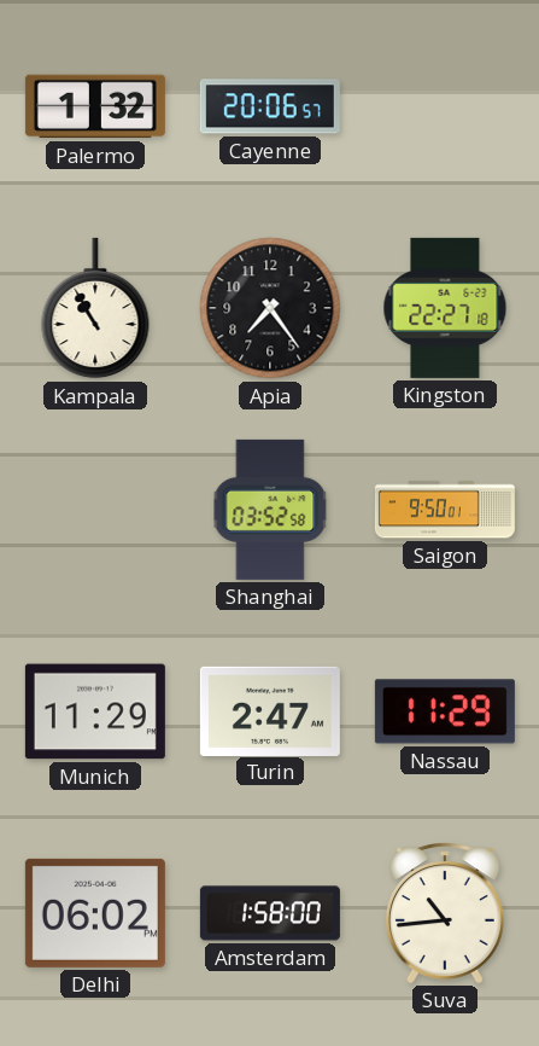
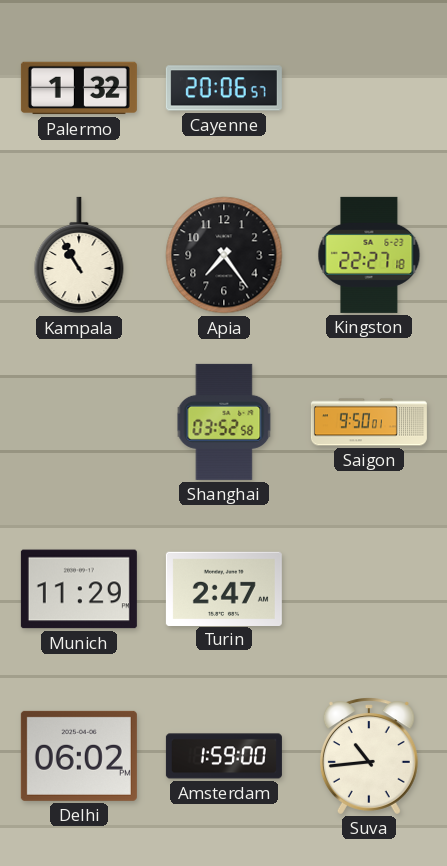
Nassau: 11:29 -> none
Amsterdam: 1:58 -> 1:59
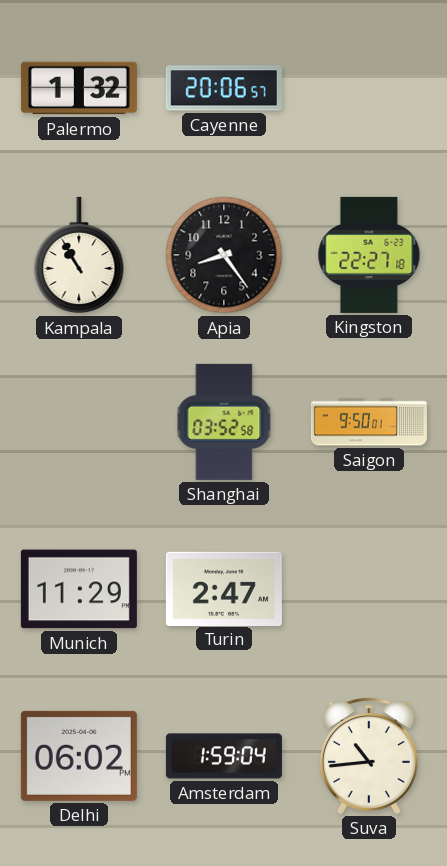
Apia: 7:24 -> 8:24
Amsterdam: 1:59:00 -> 1:59:04
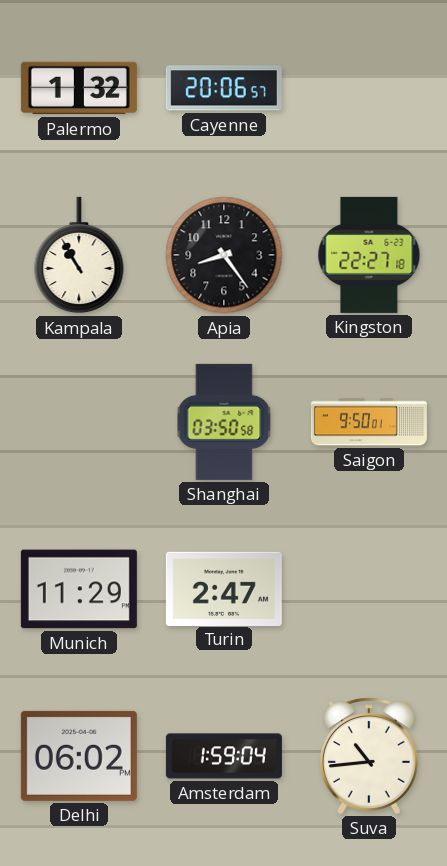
Shanghai: 03:52 -> 03:50
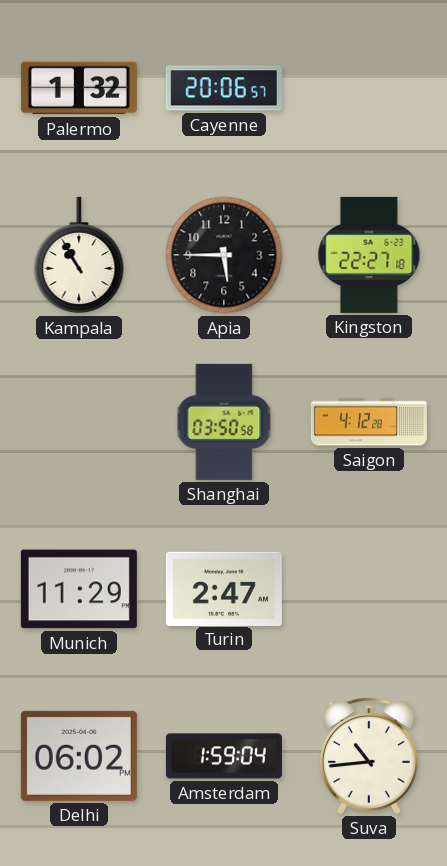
Apia: 8:24 -> 5:45
Saigon: 9:50 -> 4:12
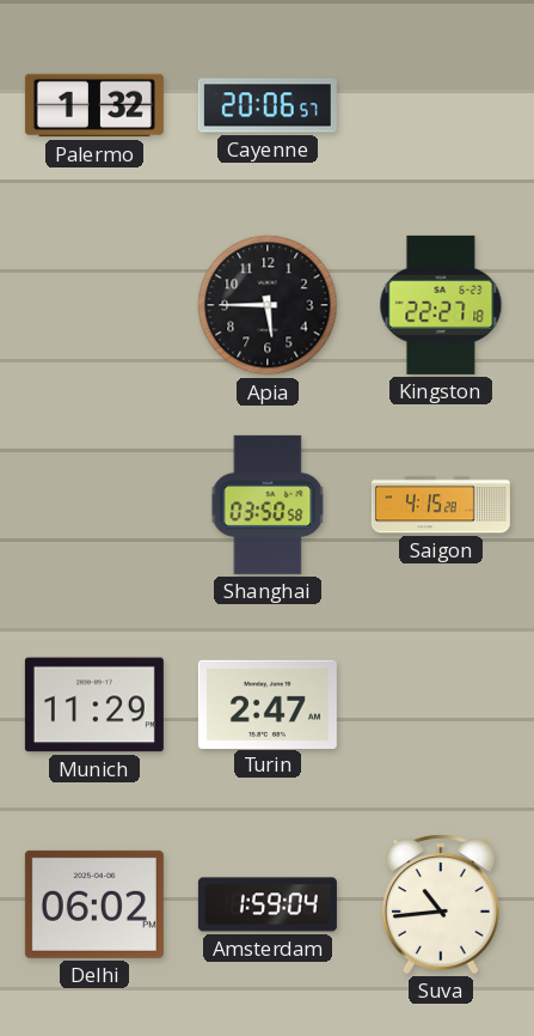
Kampala: 10:55 -> none
Saigon: 4:12 -> 4:15
